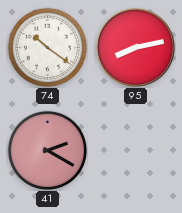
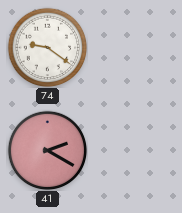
74: 10:21 -> 9:21
95: 8:13 -> none
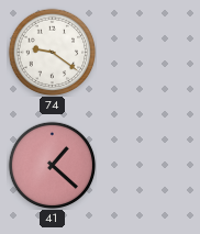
41: 2:20 -> 1:22
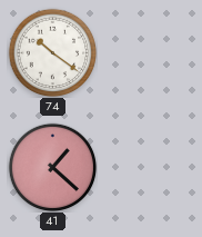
74: 9:21 -> 10:21
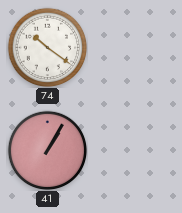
41: 1:22 -> 1:05
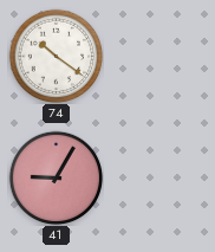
41: 1:05 -> 9:05
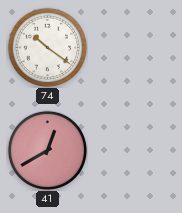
41: 9:05 -> 12:40
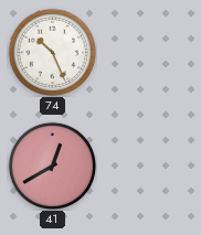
74: 10:21 -> 10:26
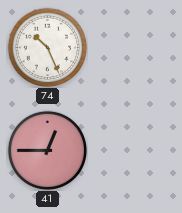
41: 12:40 -> 12:45
